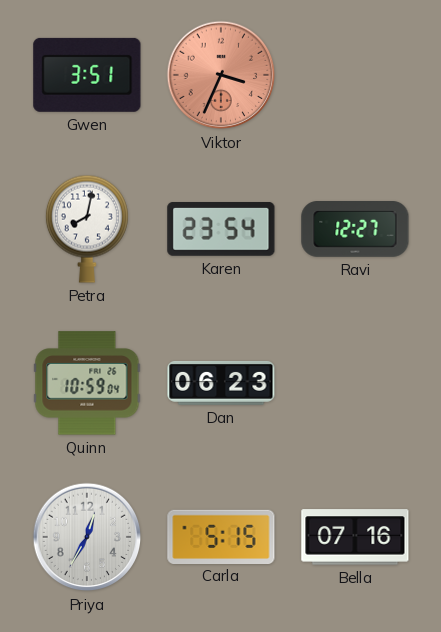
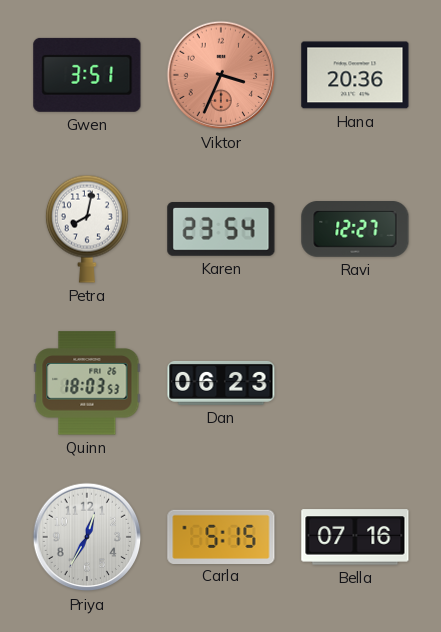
Hana: none -> 20:36
Quinn: 10:59 -> 18:03
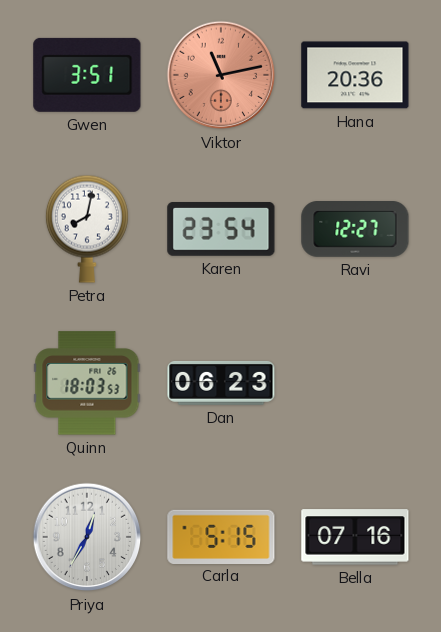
Viktor: 3:34 -> 11:13
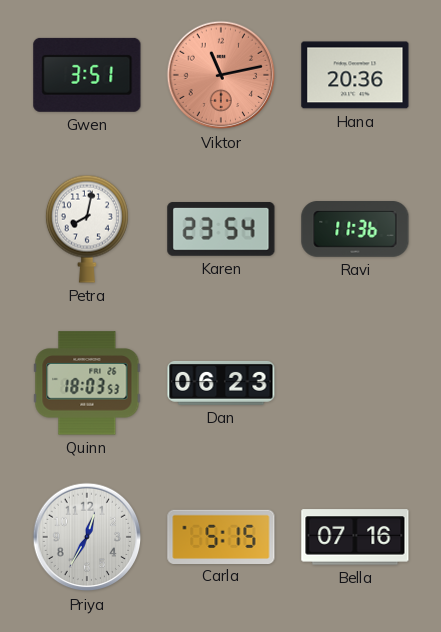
Ravi: 12:27 -> 11:36
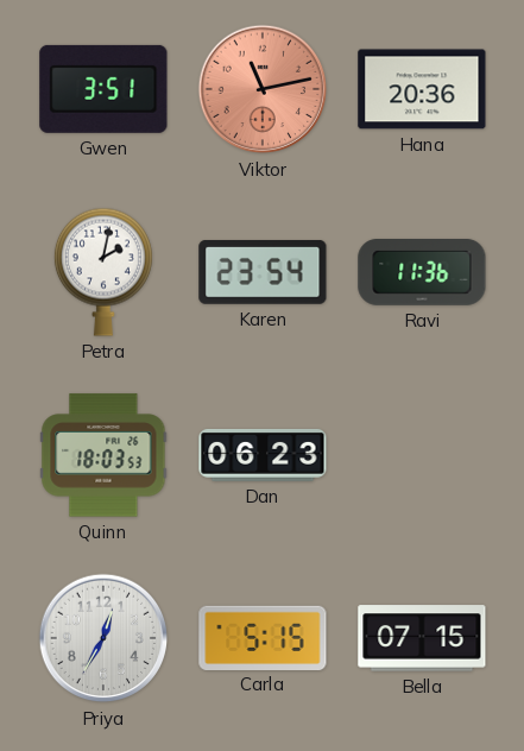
Petra: 8:02 -> 2:02
Bella: 07:16 -> 07:15
